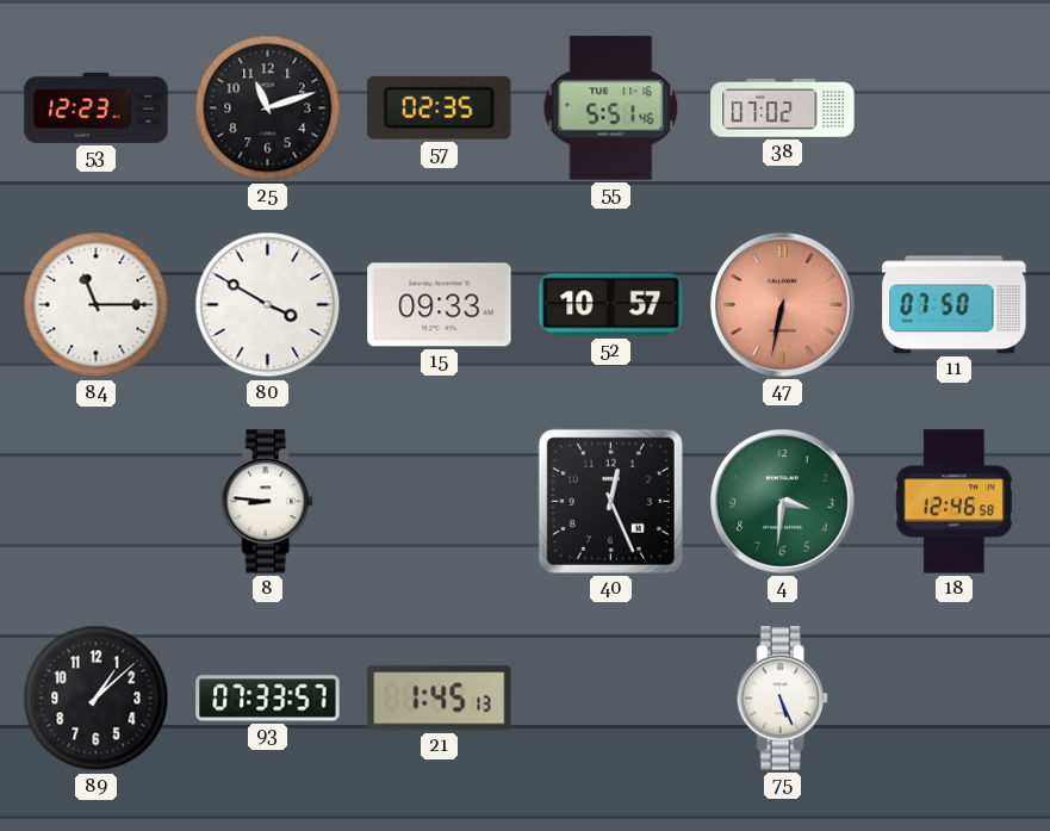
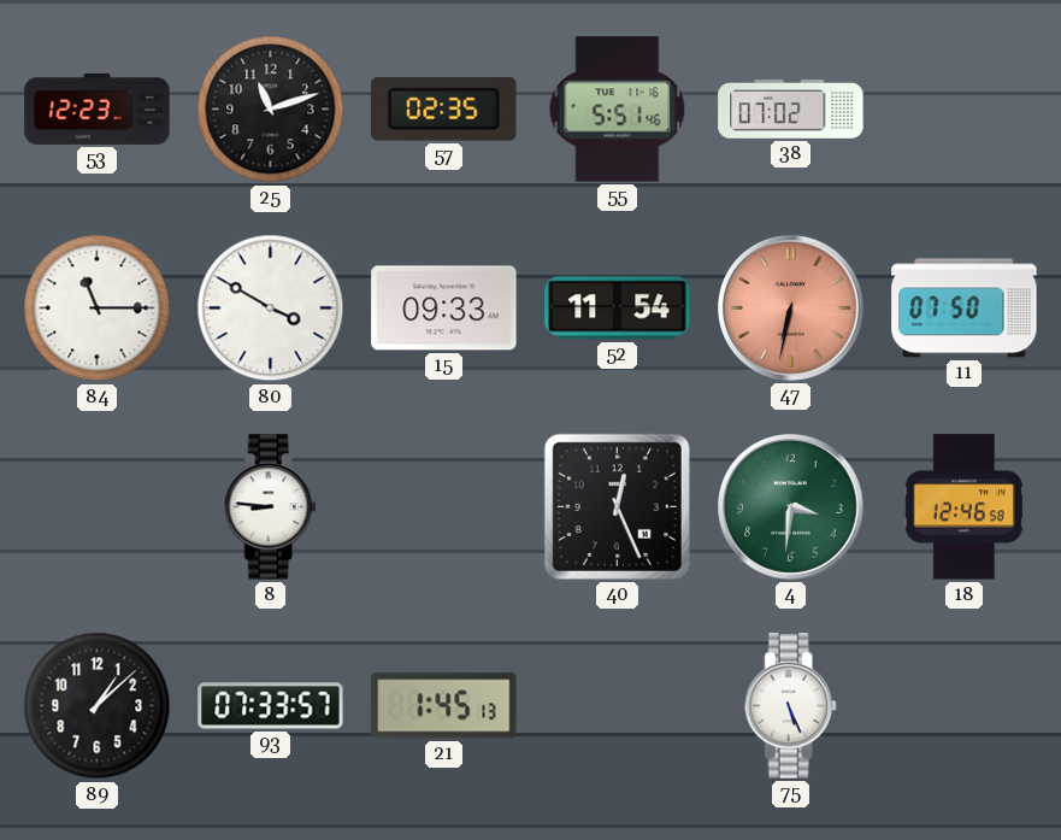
52: 10:57 -> 11:54
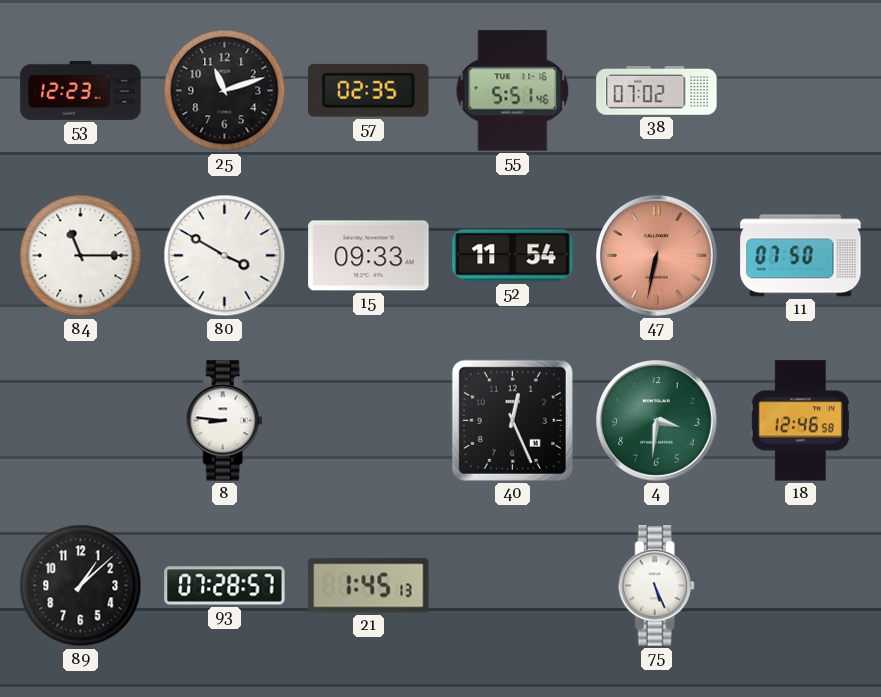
93: 07:33 -> 07:28
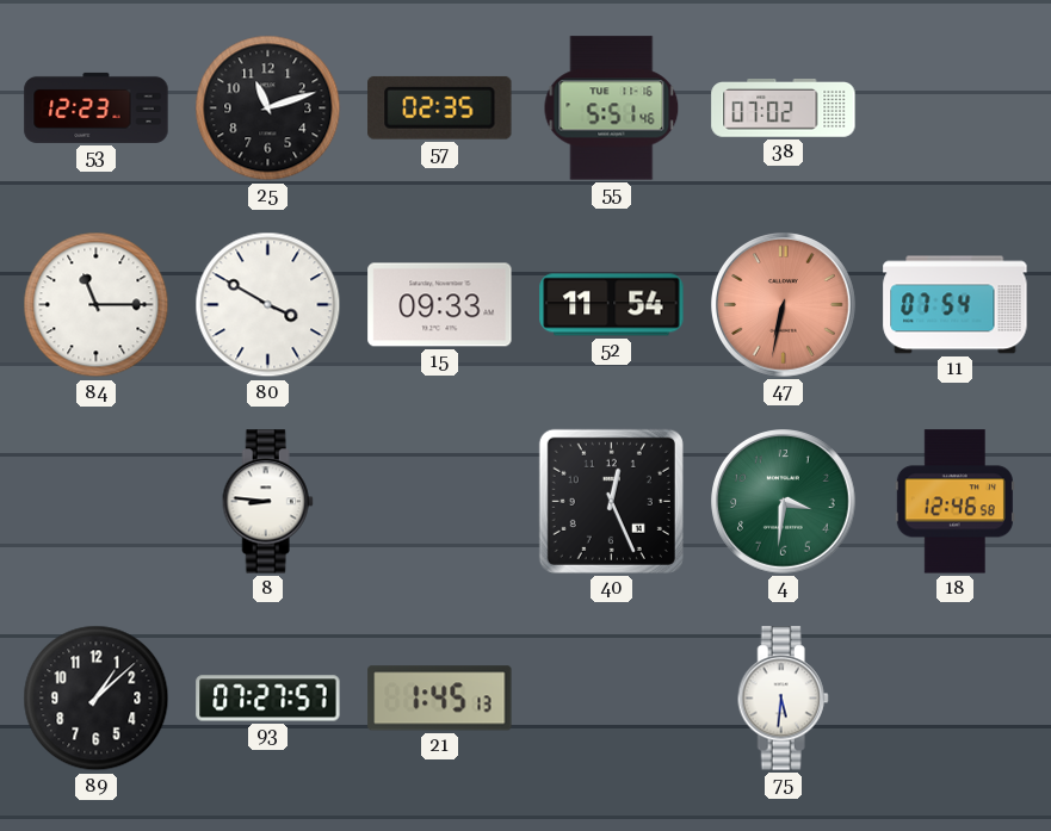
11: 07:50 -> 07:54
93: 07:28 -> 07:27
75: 5:26 -> 5:31
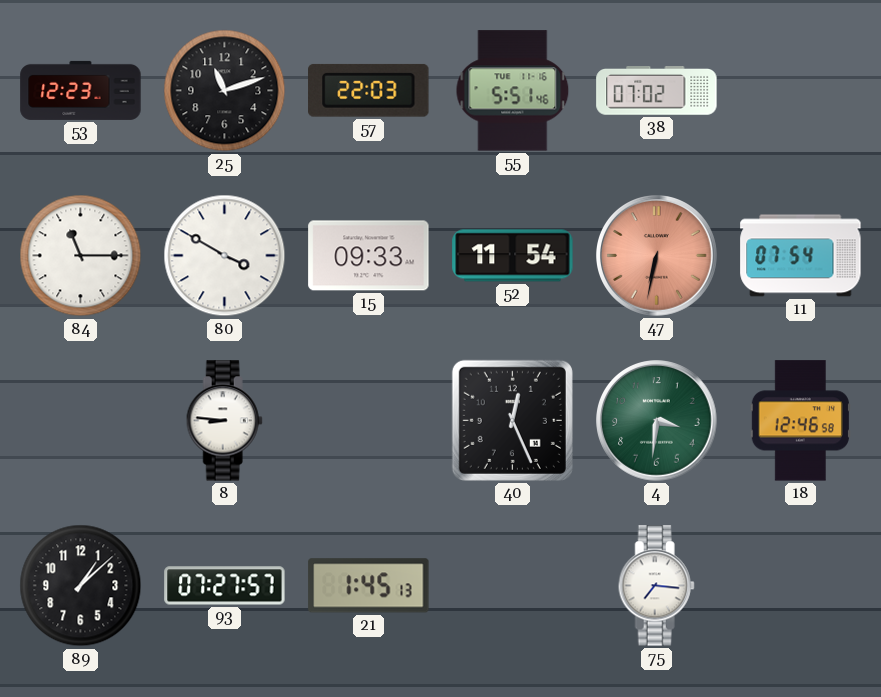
57: 02:35 -> 22:03
75: 5:31 -> 7:16
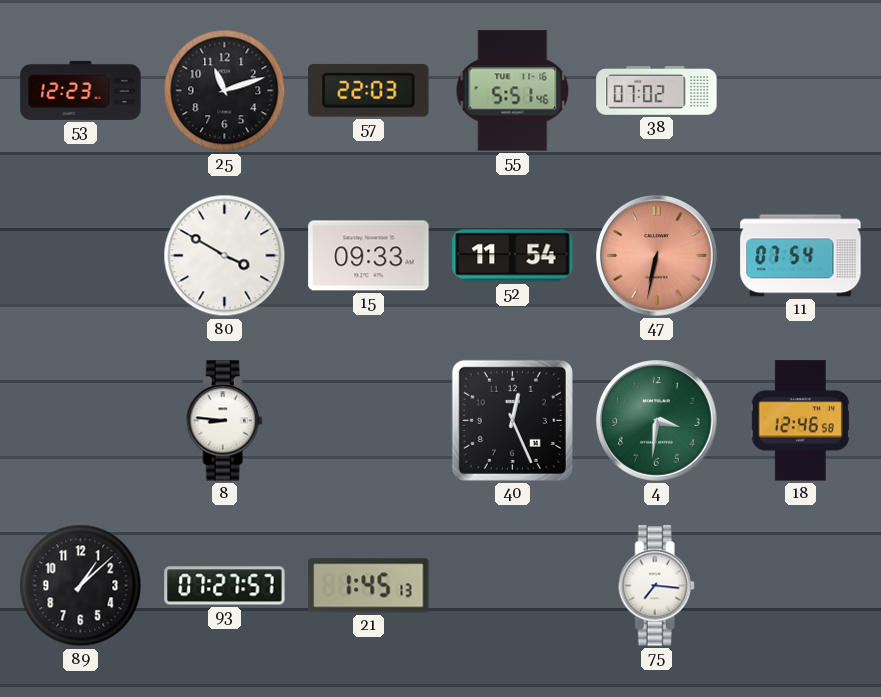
84: 11:15 -> none
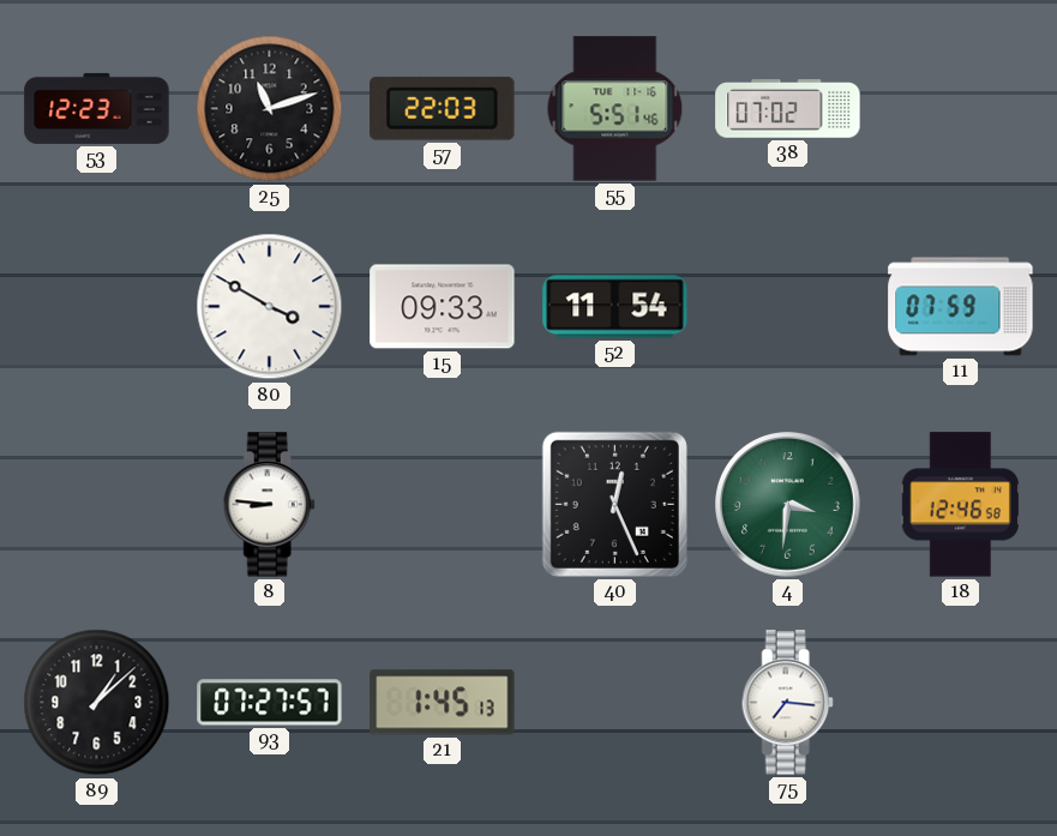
47: 6:32 -> none
11: 07:54 -> 07:59
